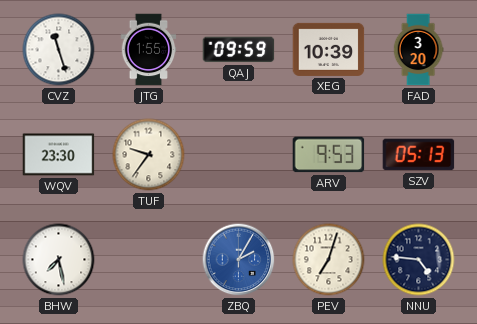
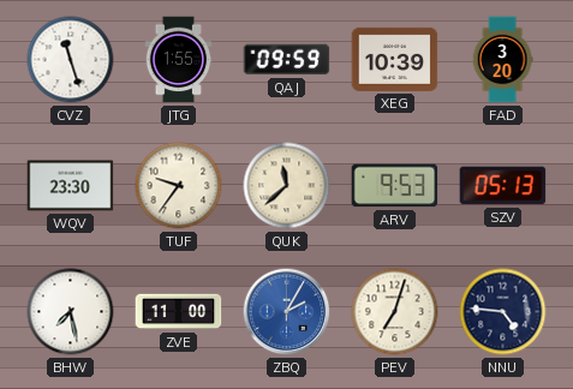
QUK: none -> 11:38
ZVE: none -> 11:00
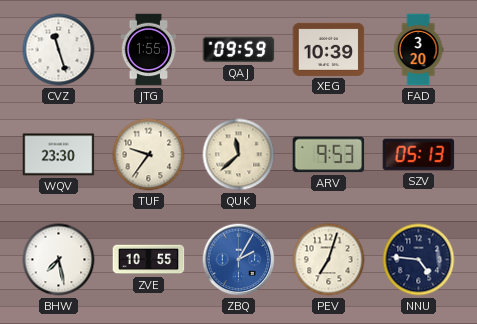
ZVE: 11:00 -> 10:55
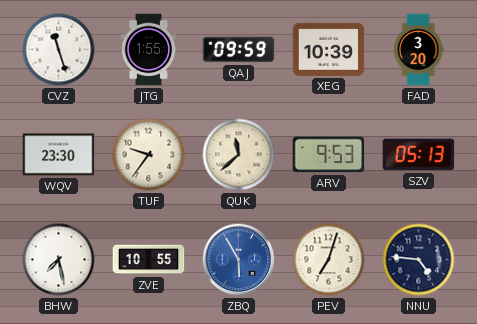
ZBQ: 2:05 -> 5:55
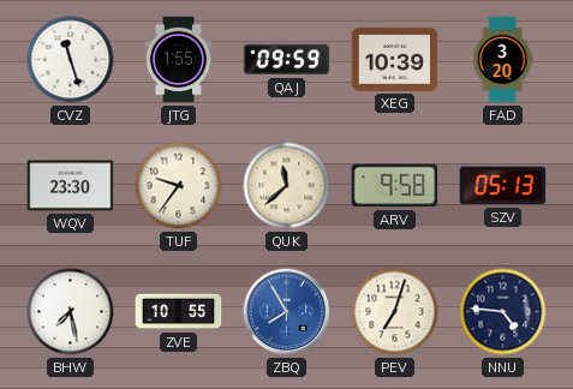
ARV: 9:53 -> 9:58
ZBQ: 5:55 -> 7:55
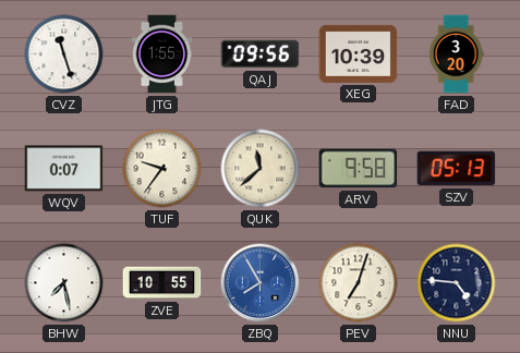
QAJ: 09:59 -> 09:56
WQV: 23:30 -> 0:07
